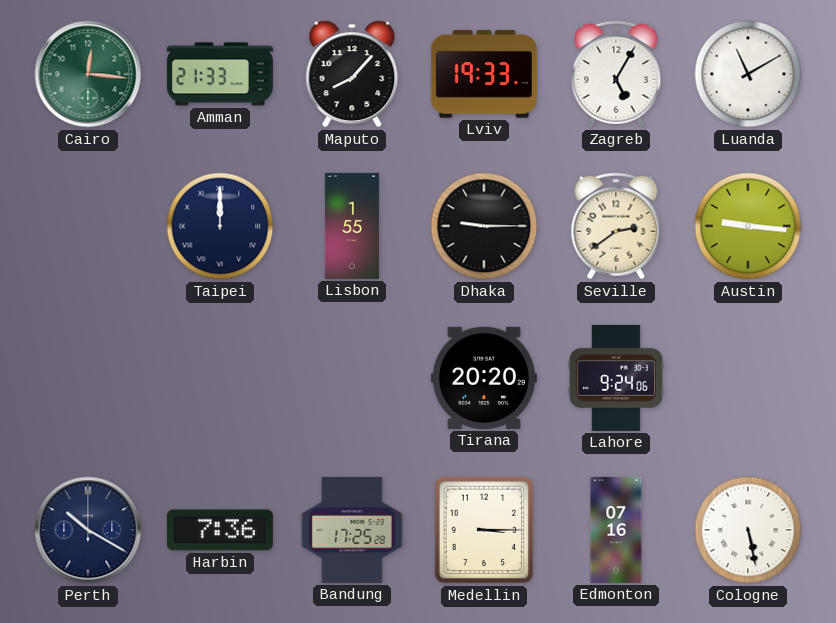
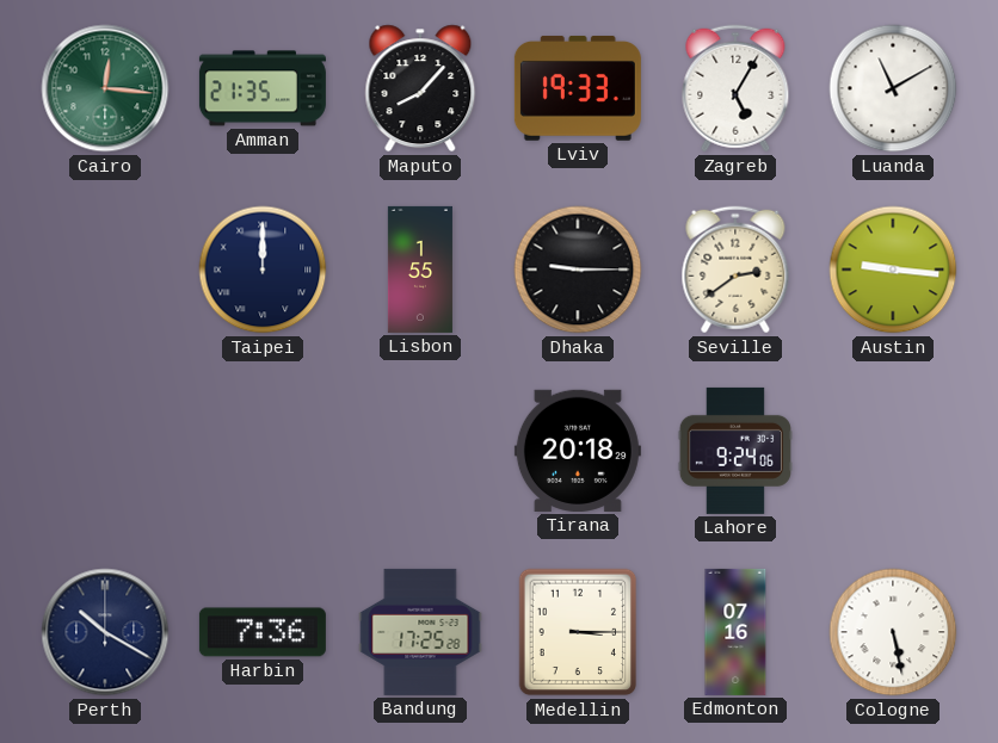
Amman: 21:33 -> 21:35
Tirana: 20:20 -> 20:18
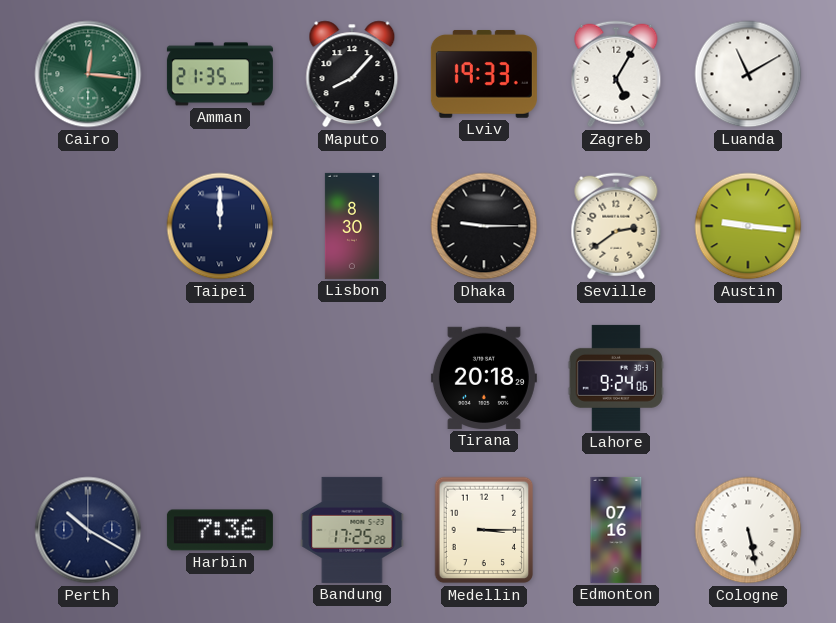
Lisbon: 1:55 -> 8:30
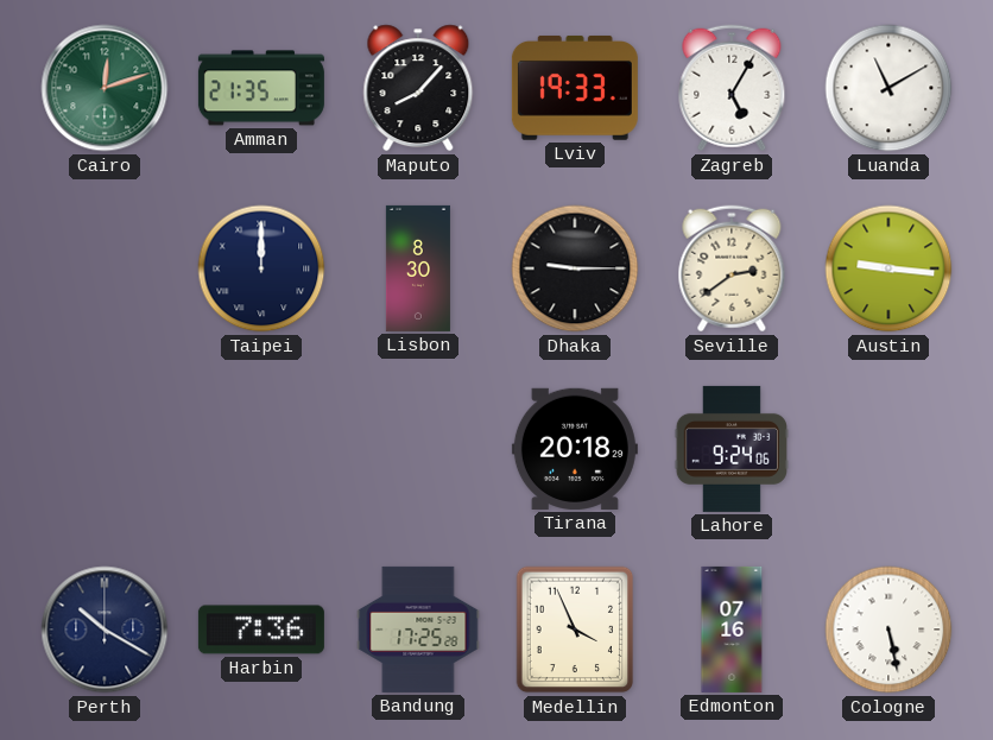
Cairo: 12:16 -> 12:12
Medellin: 3:15 -> 3:56
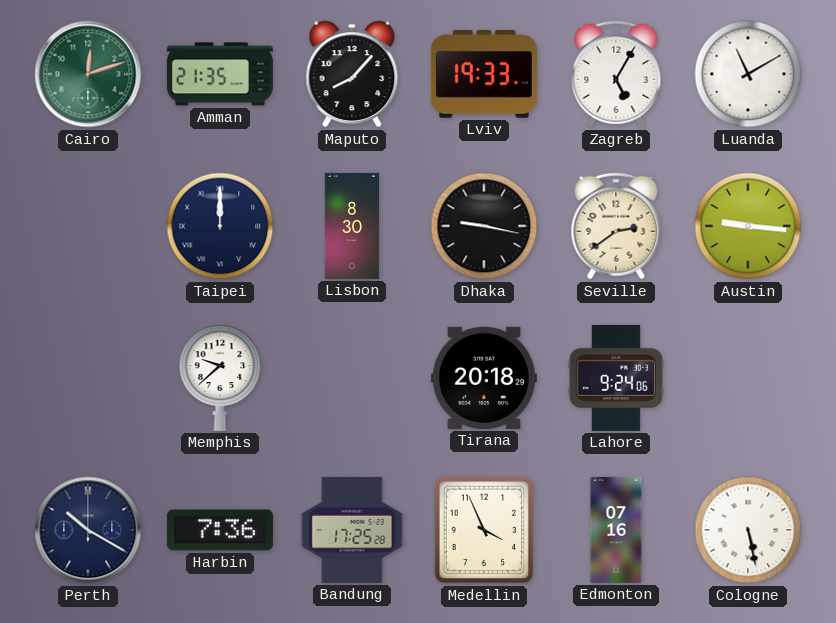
Dhaka: 9:15 -> 9:17
Memphis: none -> 9:38
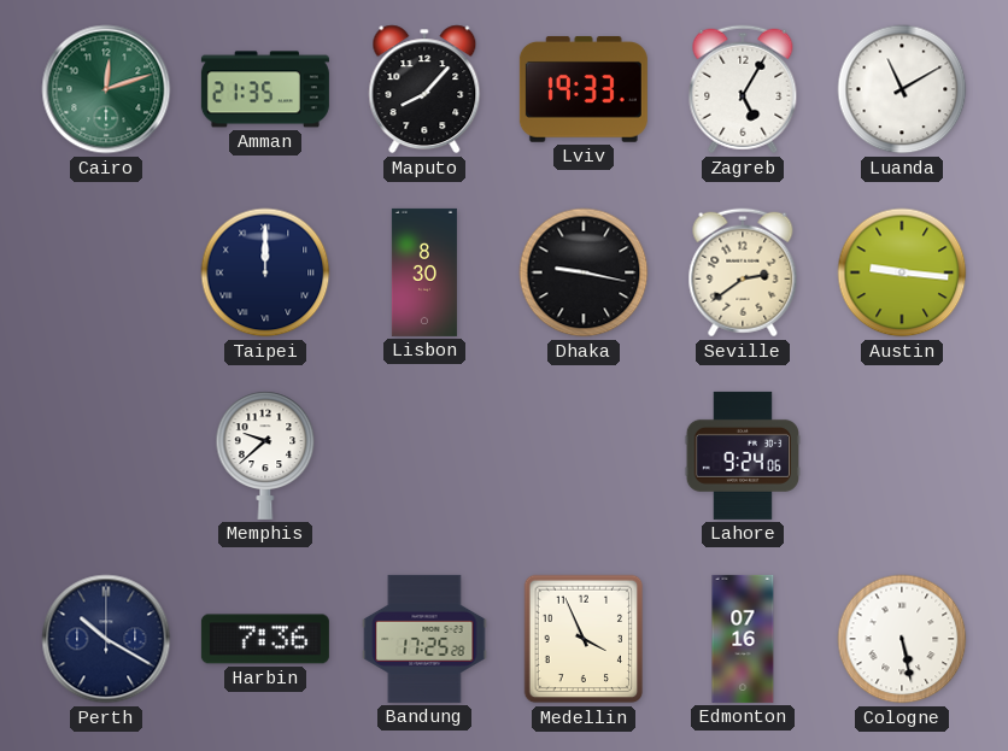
Tirana: 20:18 -> none
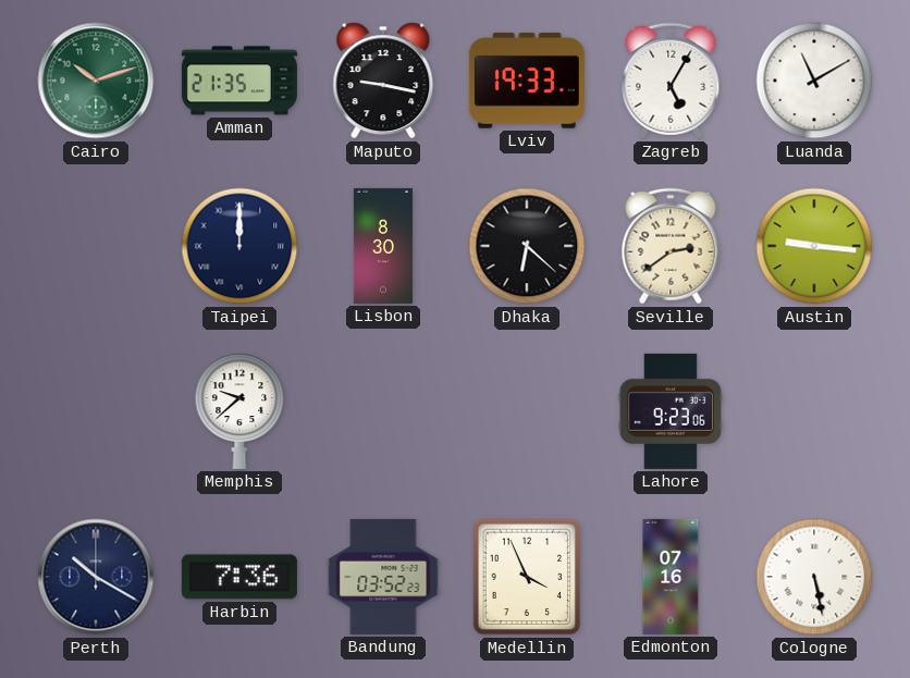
Cairo: 12:12 -> 10:12
Maputo: 8:07 -> 9:17
Dhaka: 9:17 -> 6:22
Lahore: 9:24 -> 9:23
Bandung: 17:25 -> 03:52
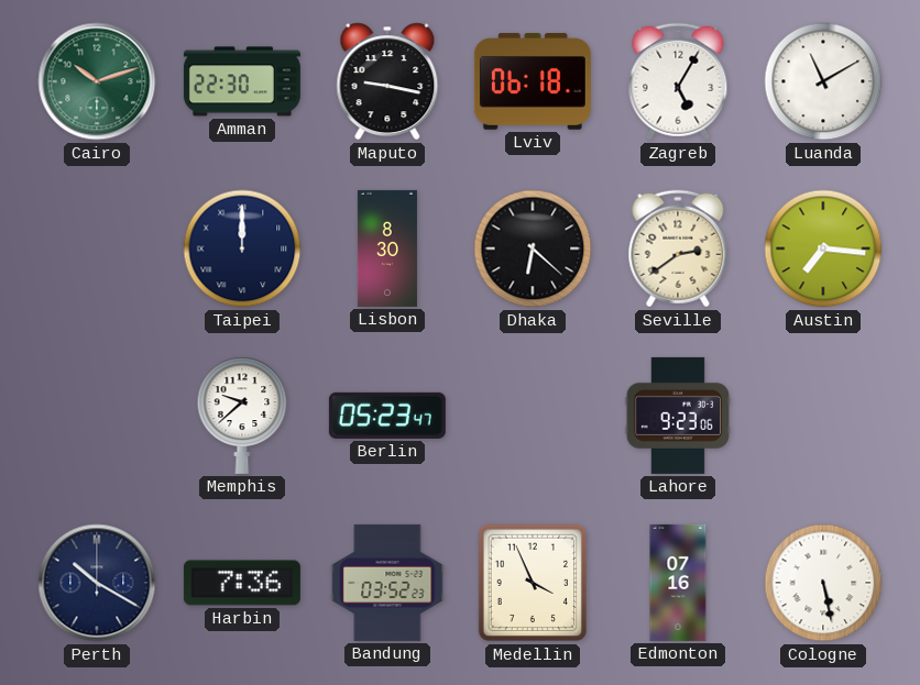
Amman: 21:35 -> 22:30
Lviv: 19:33 -> 06:18
Austin: 9:16 -> 7:16
Berlin: none -> 05:23
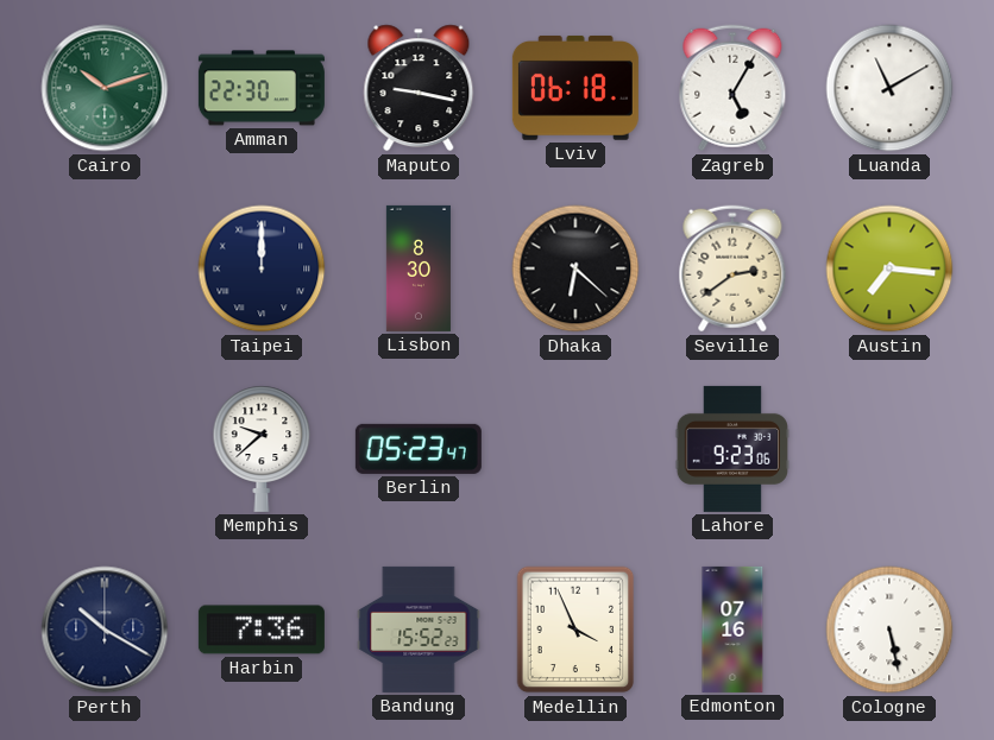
Bandung: 03:52 -> 15:52
